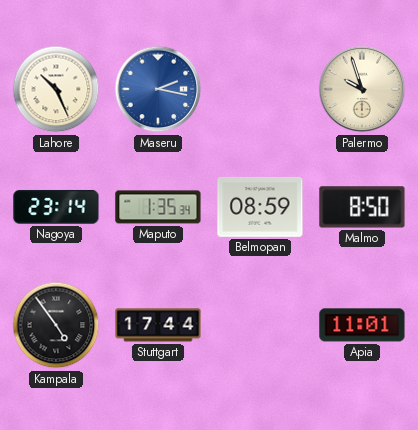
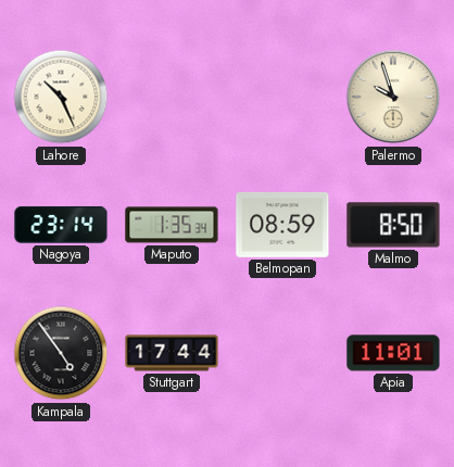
Maseru: 2:17 -> none
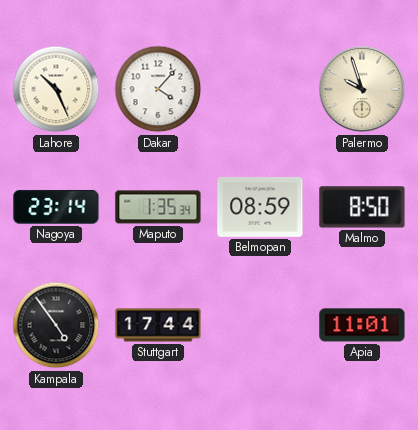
Dakar: none -> 4:07
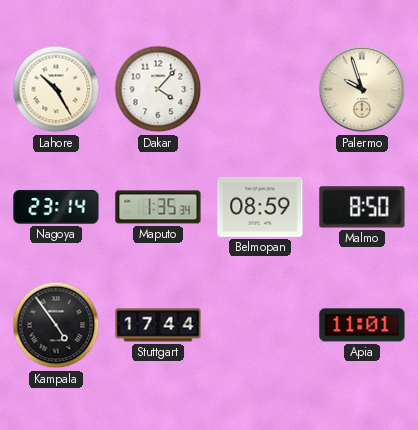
Lahore: 10:26 -> 10:25
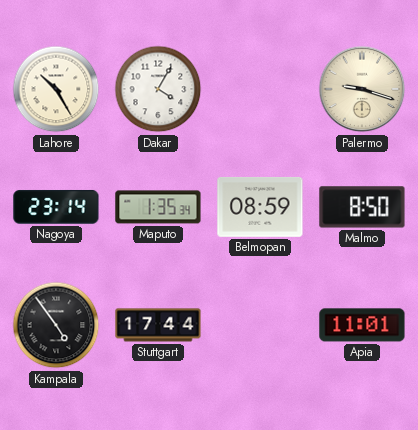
Dakar: 4:07 -> 4:05
Palermo: 9:57 -> 9:18
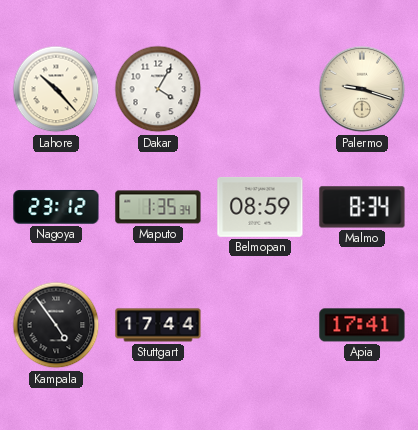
Lahore: 10:25 -> 10:23
Nagoya: 23:14 -> 23:12
Malmo: 8:50 -> 8:34
Apia: 11:01 -> 17:41
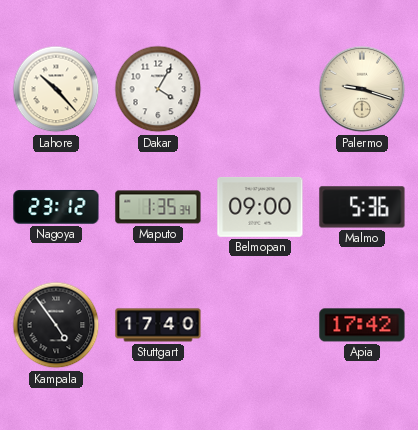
Belmopan: 08:59 -> 09:00
Malmo: 8:34 -> 5:36
Stuttgart: 17:44 -> 17:40
Apia: 17:41 -> 17:42
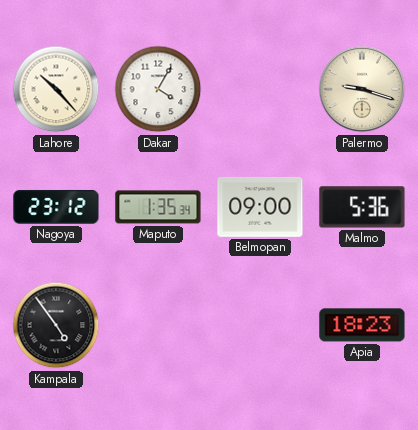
Stuttgart: 17:40 -> none
Apia: 17:42 -> 18:23
